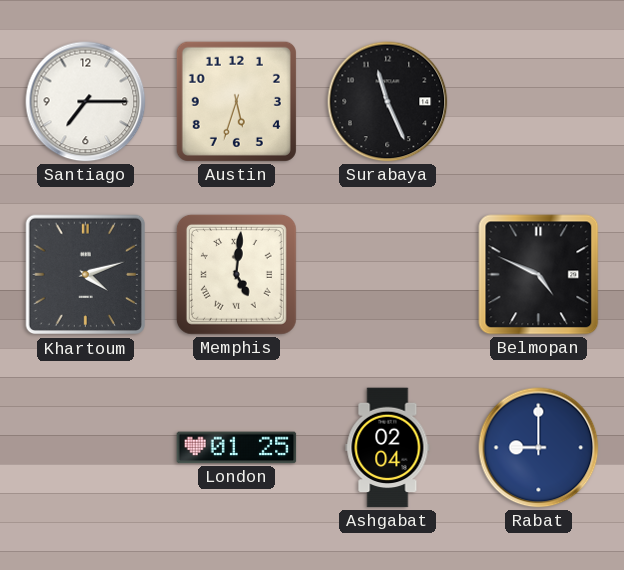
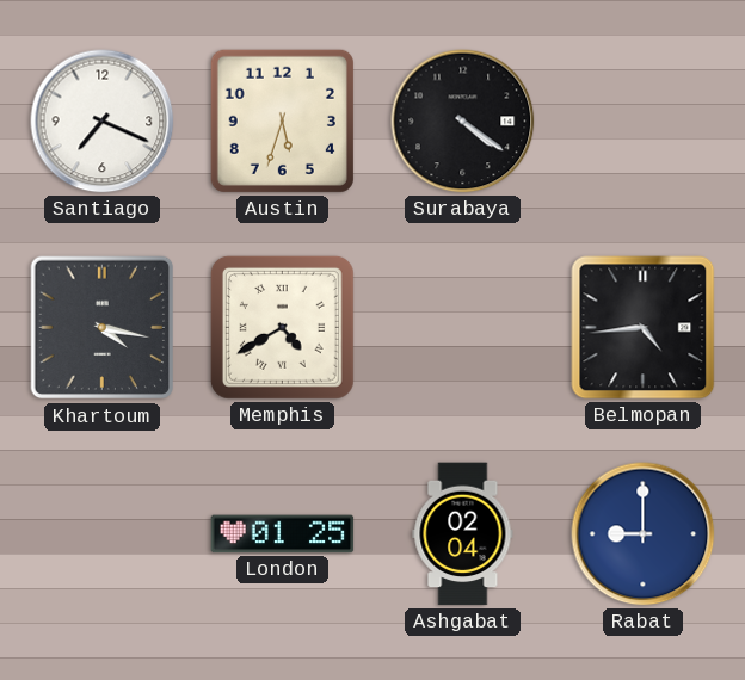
Santiago: 7:15 -> 7:19
Surabaya: 11:26 -> 4:21
Khartoum: 4:12 -> 4:17
Memphis: 5:01 -> 4:40
Belmopan: 4:49 -> 4:44
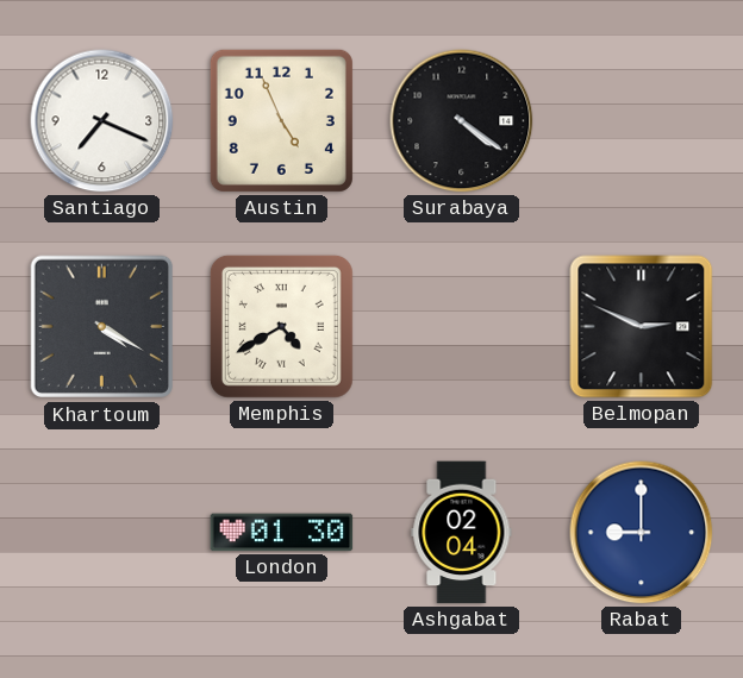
Austin: 5:33 -> 4:56
Khartoum: 4:17 -> 4:20
Belmopan: 4:44 -> 2:49
London: 01:25 -> 01:30
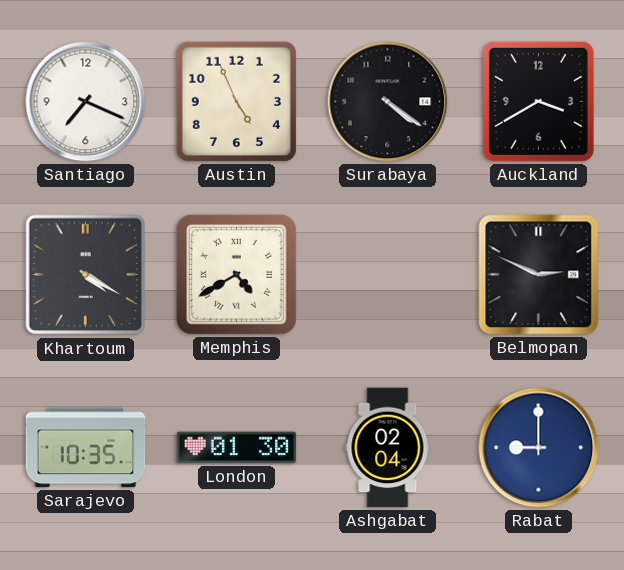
Auckland: none -> 3:40
Sarajevo: none -> 10:35
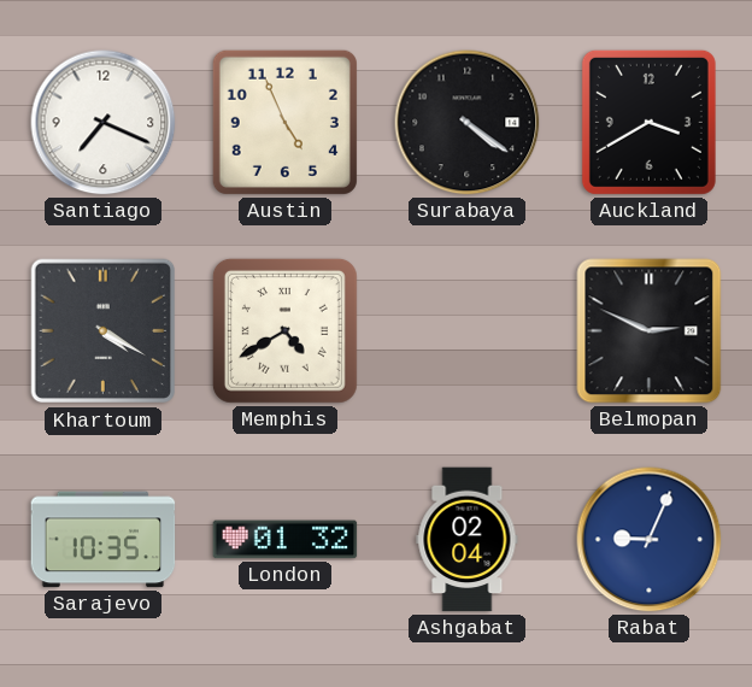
London: 01:30 -> 01:32
Rabat: 9:00 -> 9:04
